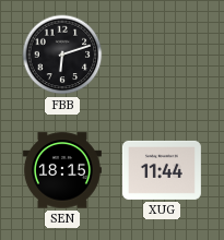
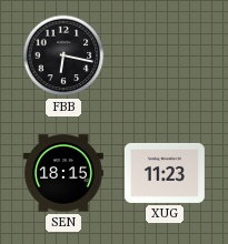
FBB: 6:12 -> 6:17
XUG: 11:44 -> 11:23
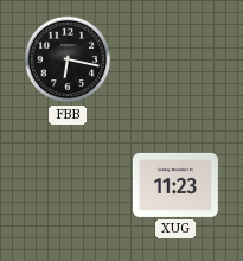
SEN: 18:15 -> none
